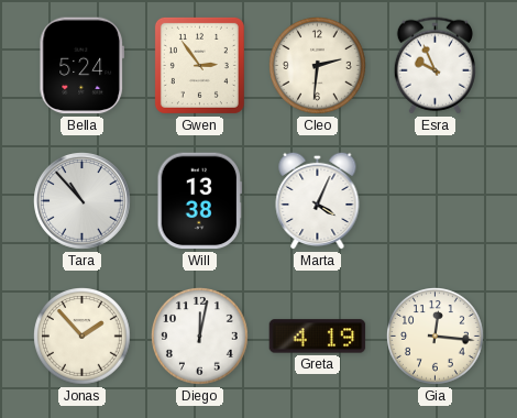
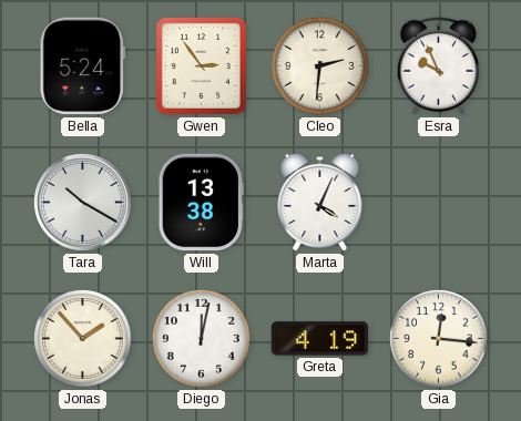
Tara: 10:53 -> 10:20
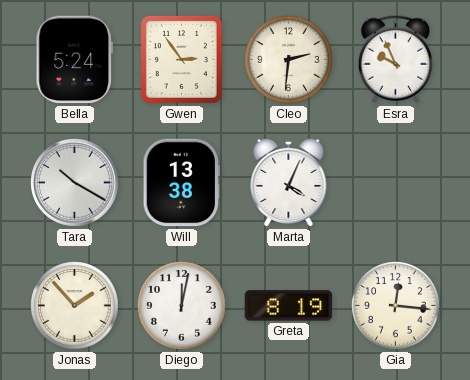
Greta: 4:19 -> 8:19
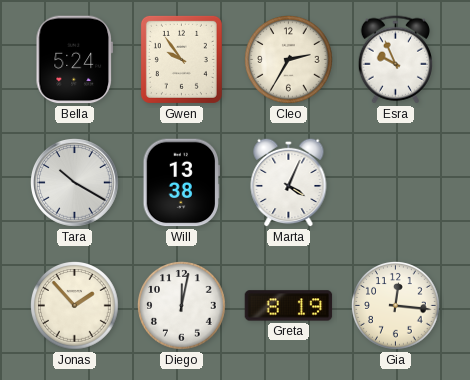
Gwen: 2:54 -> 9:54
Cleo: 2:31 -> 2:35
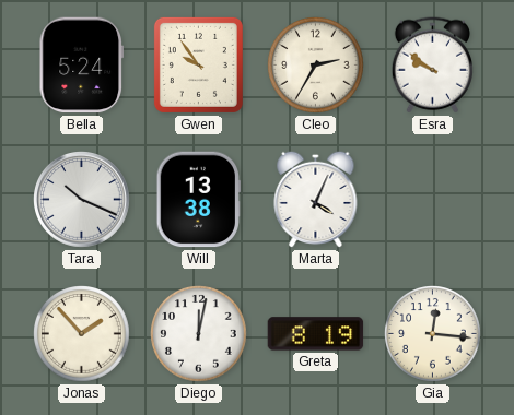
Esra: 9:56 -> 9:51
Tara: 10:20 -> 10:19
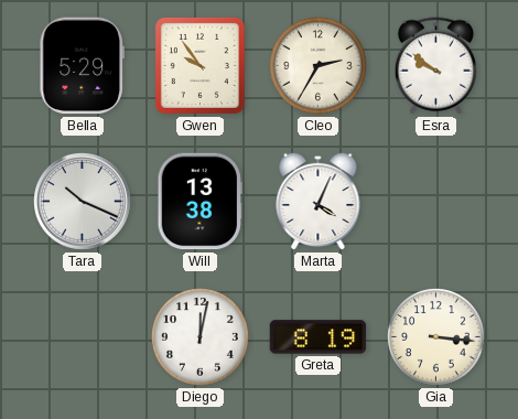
Bella: 5:24 -> 5:29
Jonas: 1:53 -> none
Gia: 12:16 -> 3:16
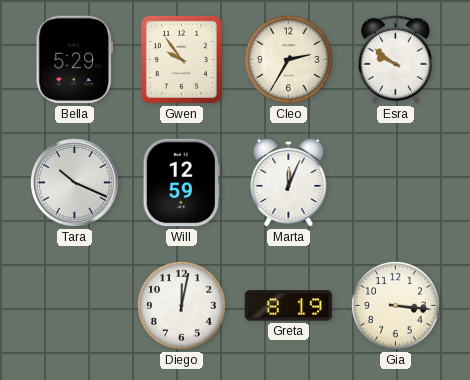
Will: 13:38 -> 12:59
Marta: 4:04 -> 12:04
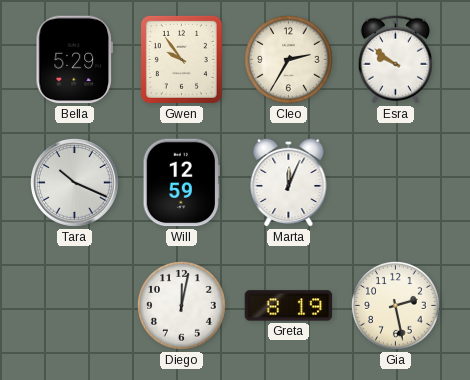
Gia: 3:16 -> 2:28
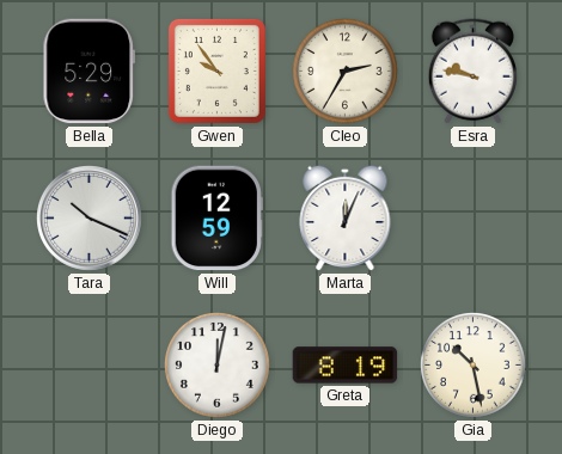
Esra: 9:51 -> 9:47
Gia: 2:28 -> 10:28
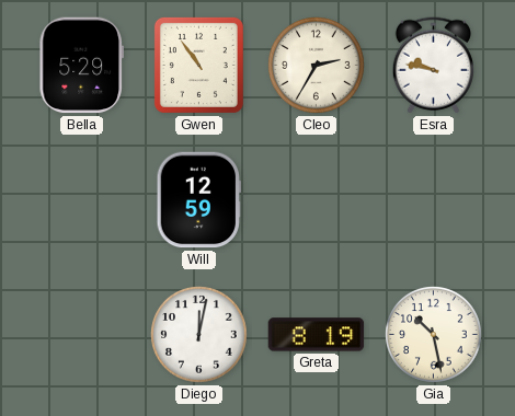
Gwen: 9:54 -> 10:54
Tara: 10:19 -> none
Marta: 12:04 -> none
